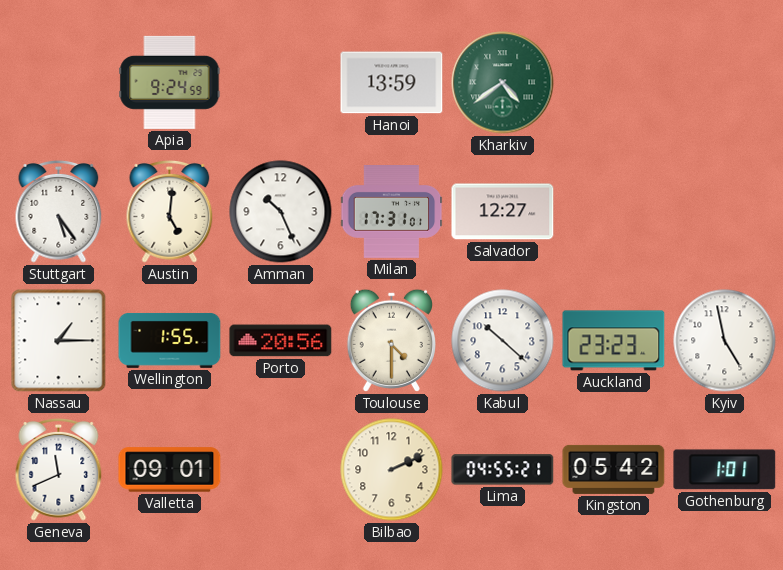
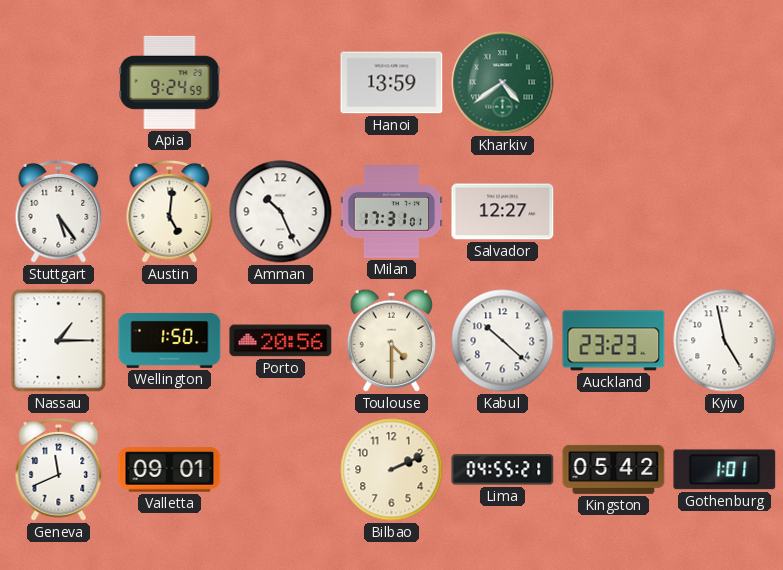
Wellington: 1:55 -> 1:50
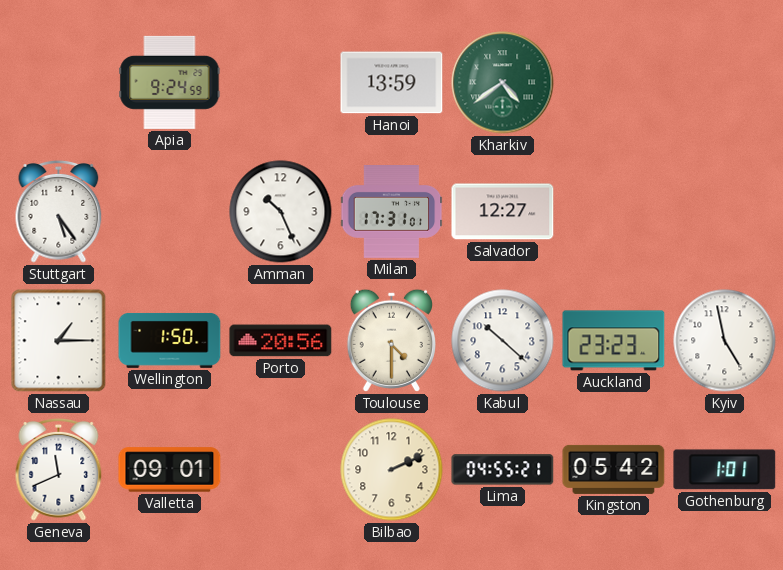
Austin: 5:01 -> none
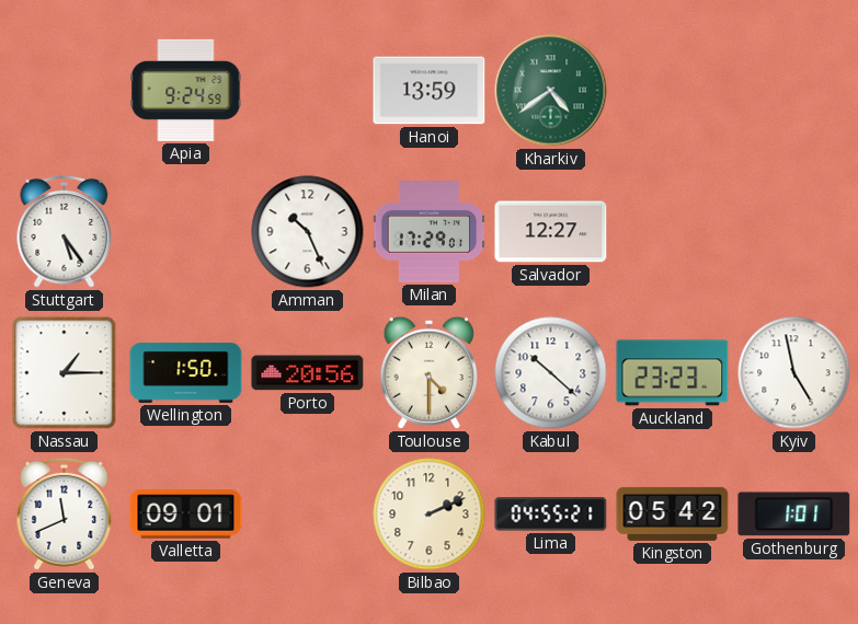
Milan: 17:31 -> 17:29
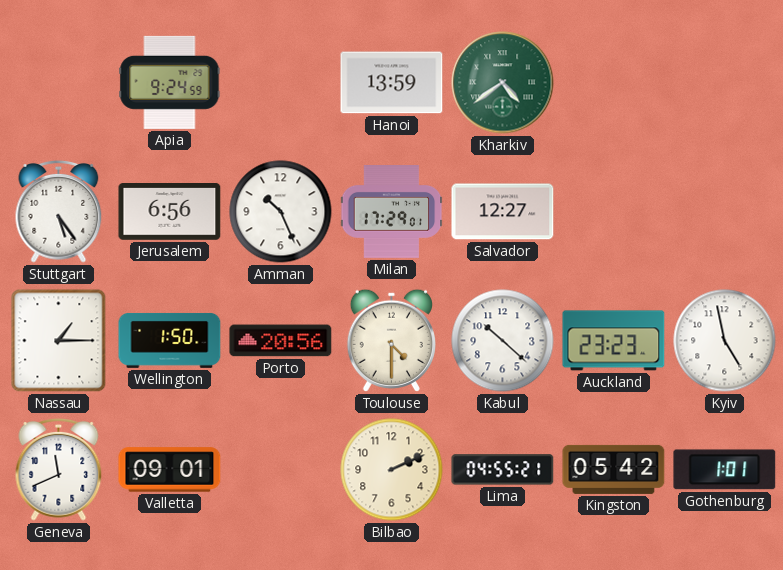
Jerusalem: none -> 6:56
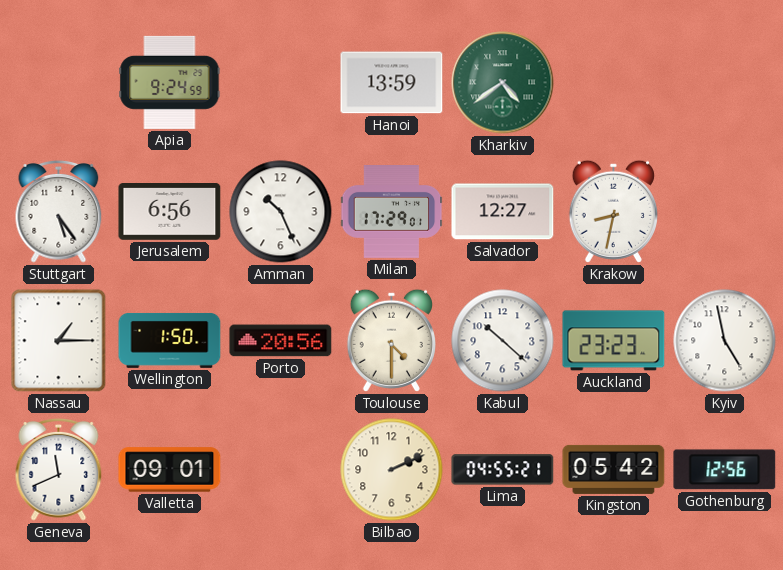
Krakow: none -> 8:32
Gothenburg: 1:01 -> 12:56
